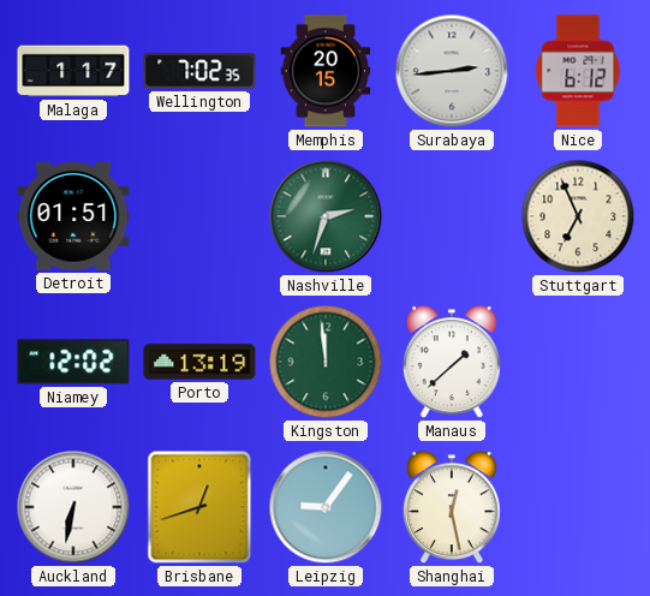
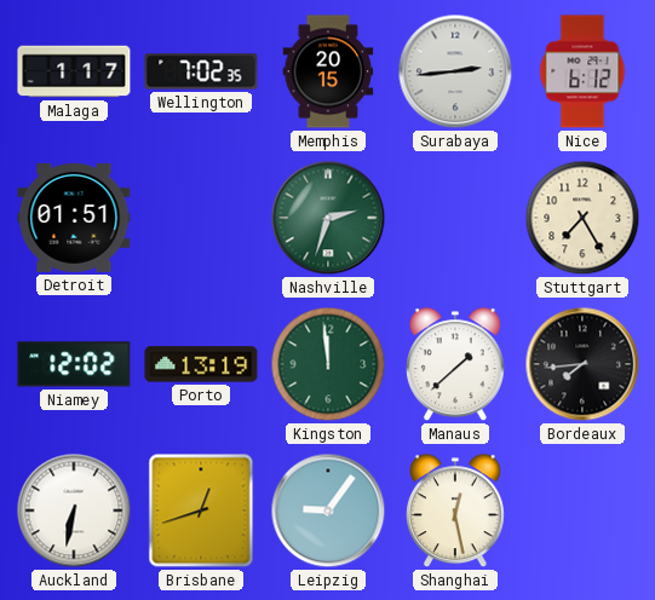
Stuttgart: 6:56 -> 7:25
Bordeaux: none -> 7:44
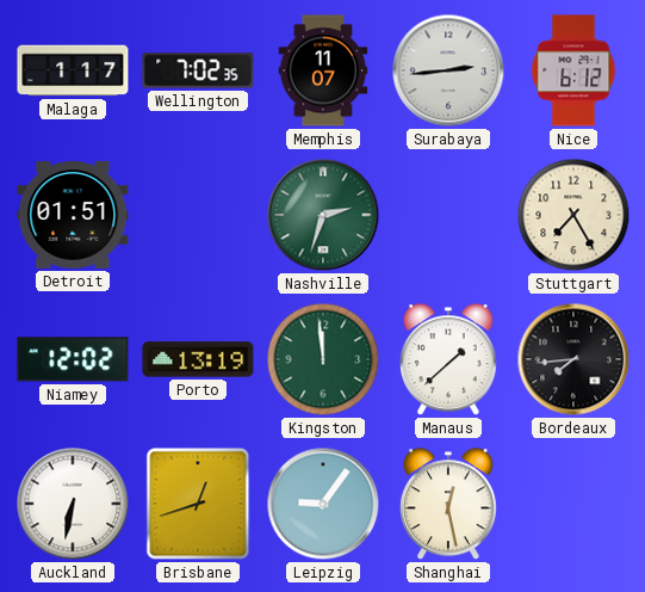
Memphis: 20:15 -> 11:07
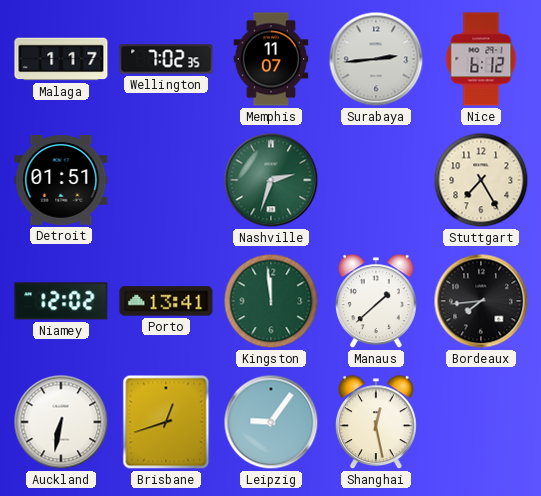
Porto: 13:19 -> 13:41
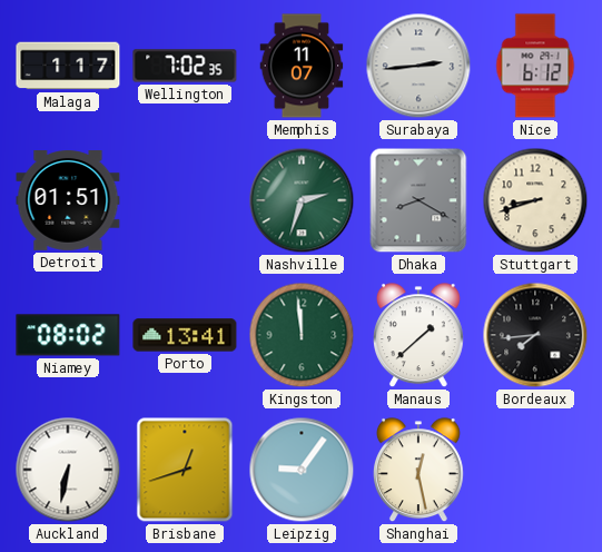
Dhaka: none -> 8:20
Stuttgart: 7:25 -> 8:42
Niamey: 12:02 -> 08:02
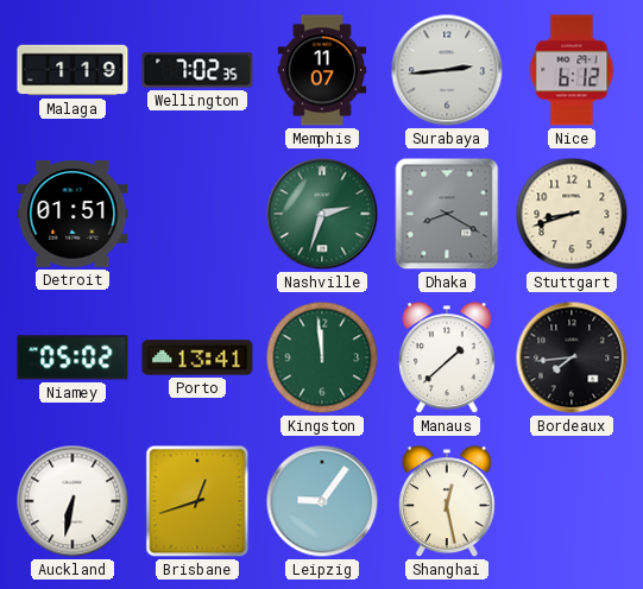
Malaga: 1:17 -> 1:19
Niamey: 08:02 -> 05:02
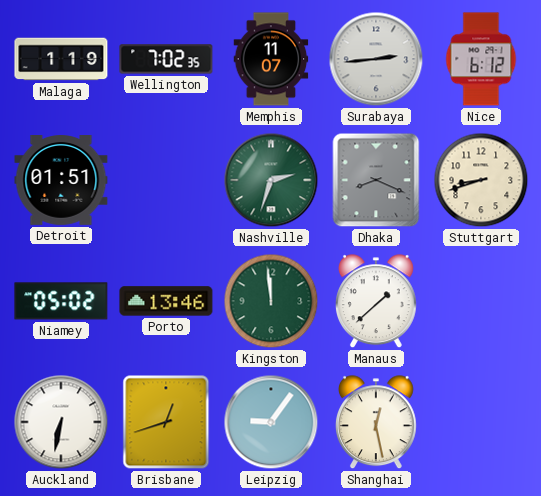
Dhaka: 8:20 -> 8:19
Porto: 13:41 -> 13:46
Bordeaux: 7:44 -> none
